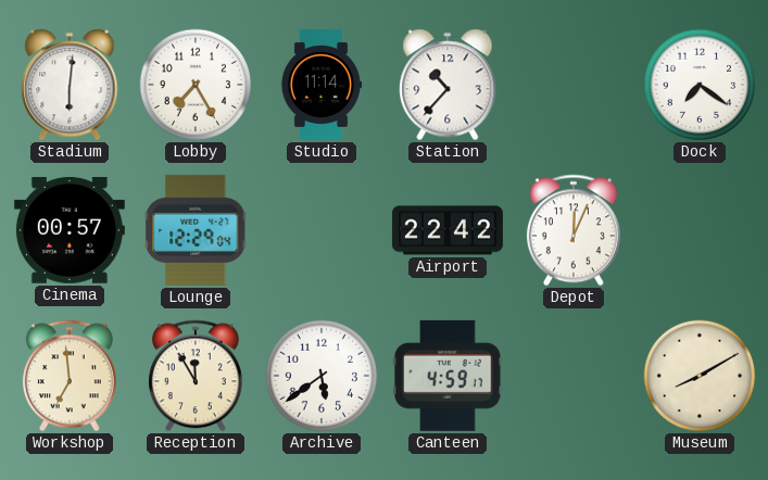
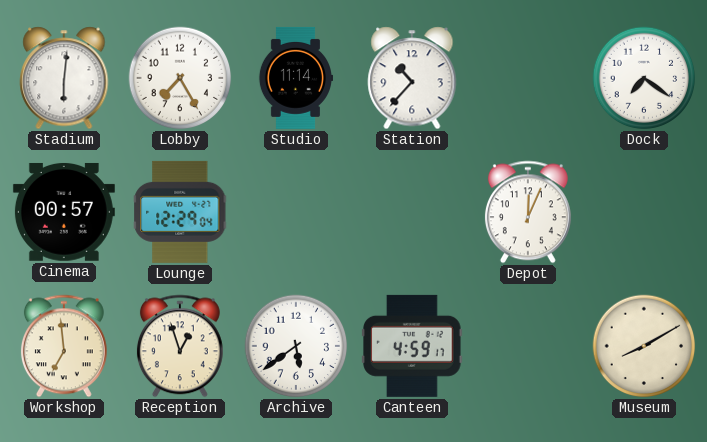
Airport: 22:42 -> none
Reception: 11:55 -> 12:57
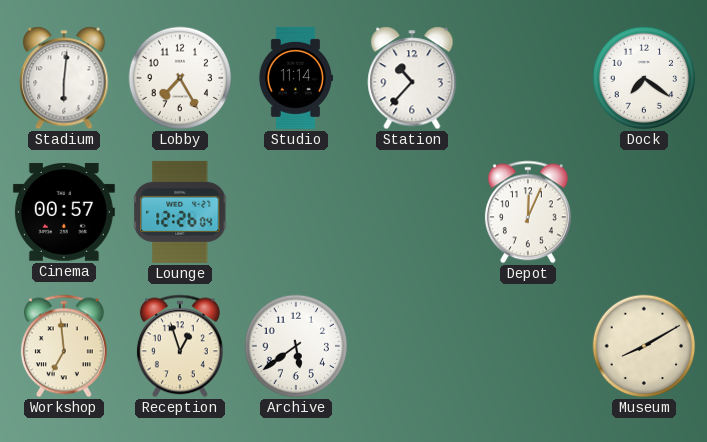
Lounge: 12:29 -> 12:26
Canteen: 4:59 -> none
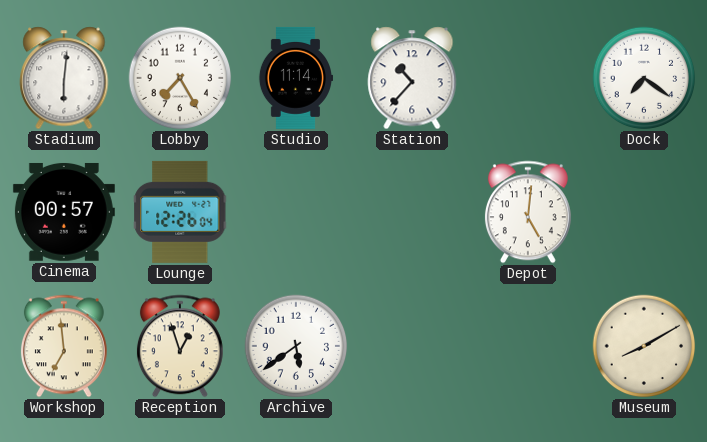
Depot: 12:04 -> 5:01
